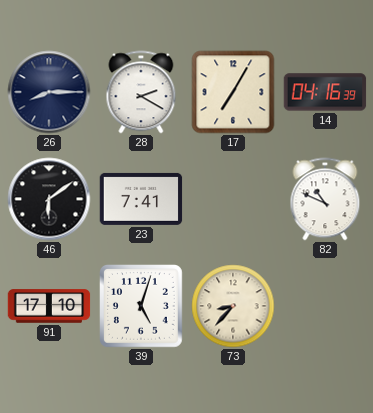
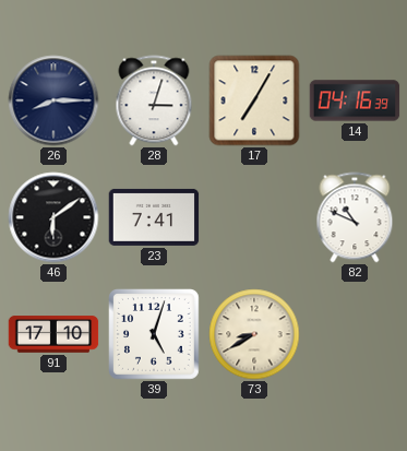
28: 2:20 -> 3:03
73: 8:37 -> 8:40
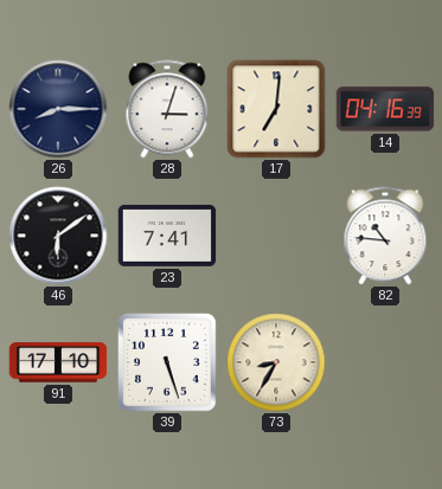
17: 7:05 -> 7:01
82: 10:49 -> 10:46
39: 5:03 -> 5:27
73: 8:40 -> 8:35
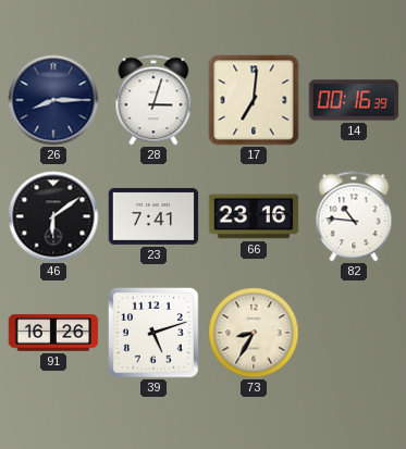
14: 04:16 -> 00:16
66: none -> 23:16
91: 17:10 -> 16:26
39: 5:27 -> 5:12
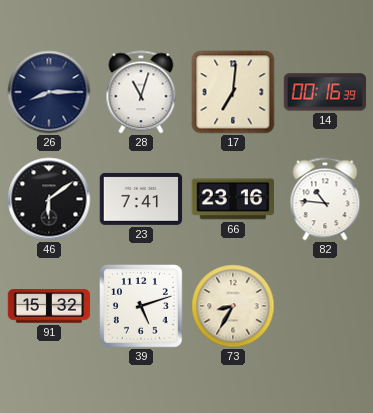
28: 3:03 -> 11:03
91: 16:26 -> 15:32
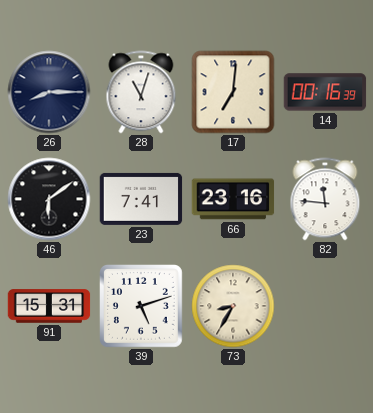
82: 10:46 -> 11:46
91: 15:32 -> 15:31
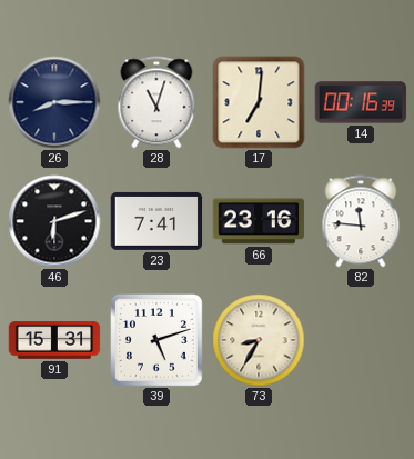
46: 6:09 -> 6:12
